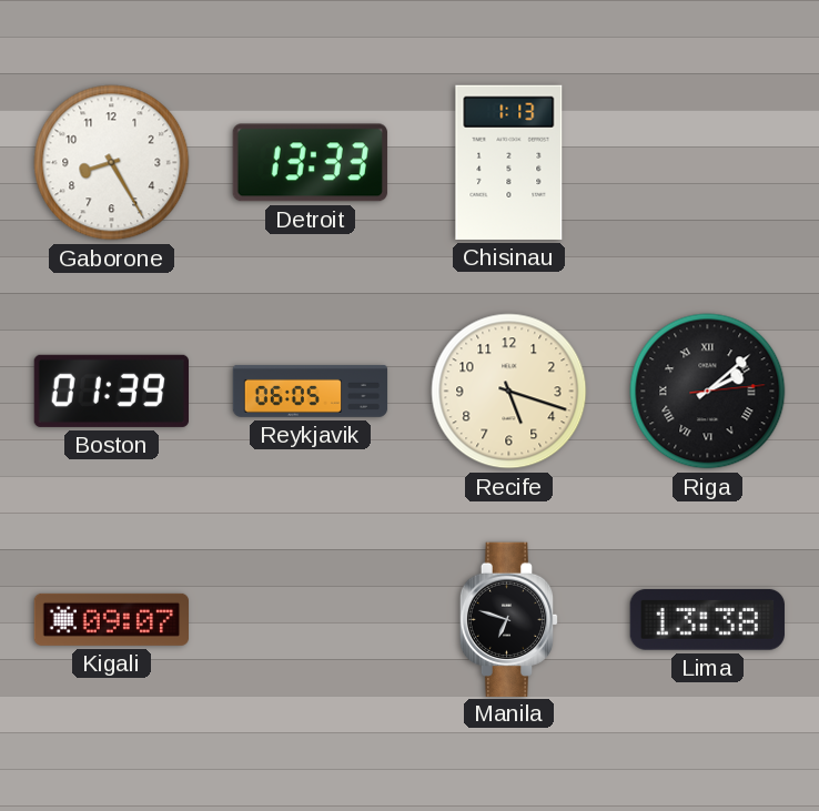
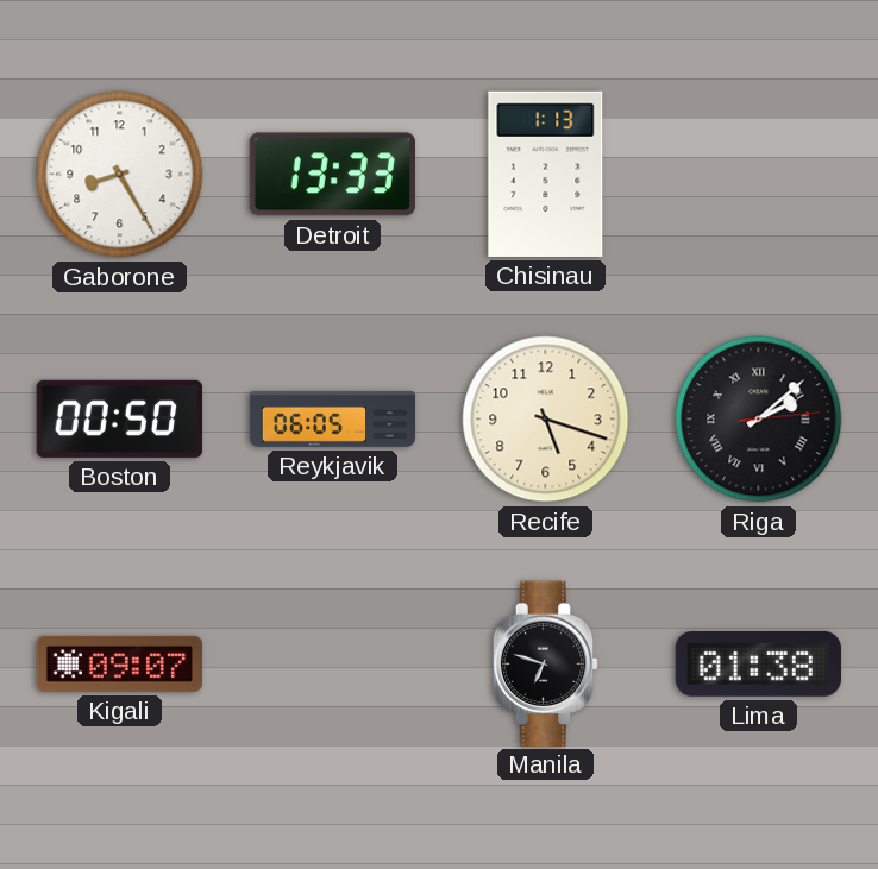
Boston: 01:39 -> 00:50
Lima: 13:38 -> 01:38
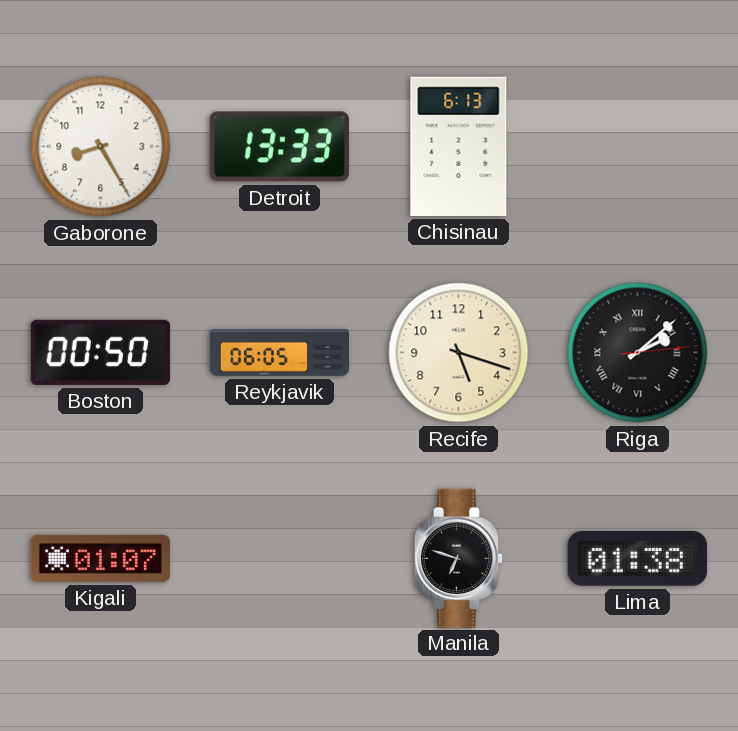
Chisinau: 1:13 -> 6:13
Kigali: 09:07 -> 01:07
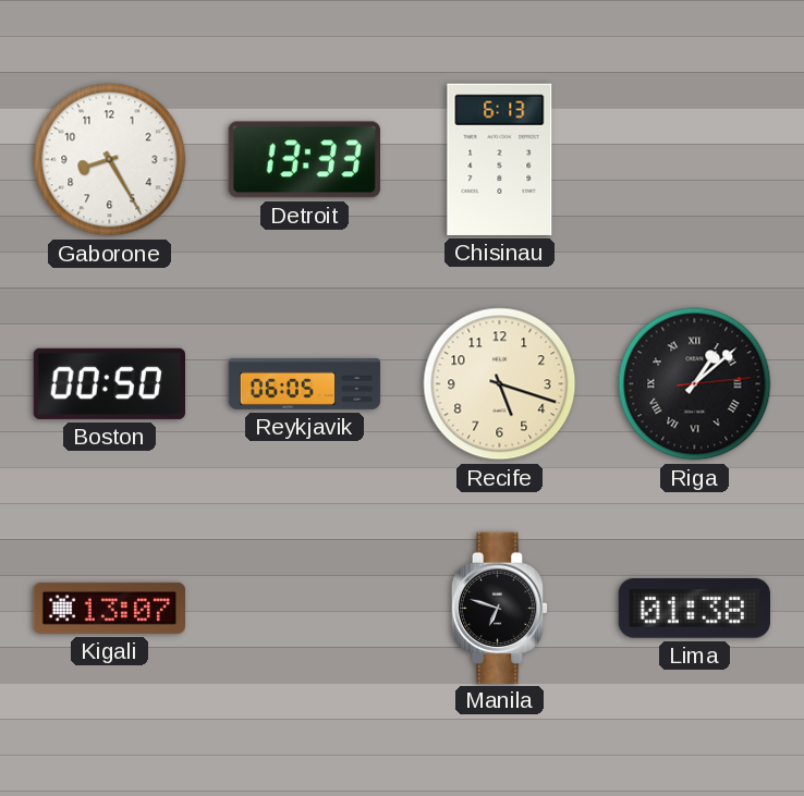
Riga: 2:08 -> 1:08
Kigali: 01:07 -> 13:07
